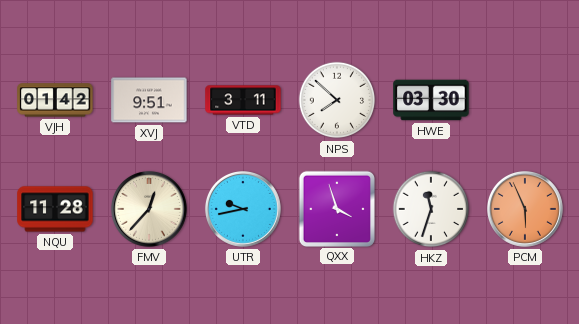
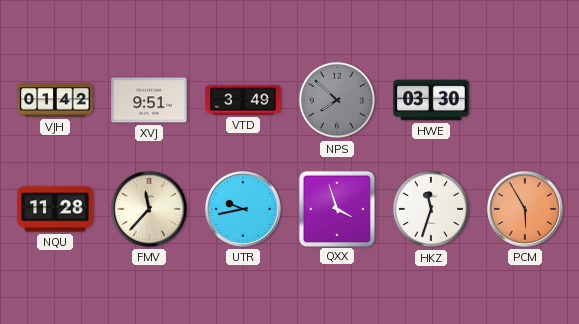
VTD: 3:11 -> 3:49
NPS dial: white -> grey
FMV: 12:37 -> 11:37
PCM: 5:56 -> 5:55
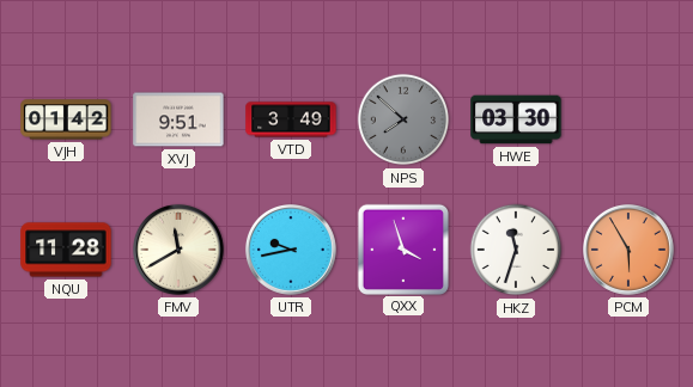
FMV: 11:37 -> 11:40
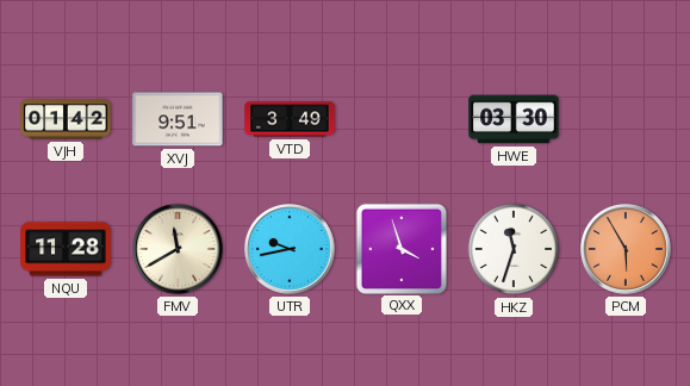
NPS: 7:52 -> none
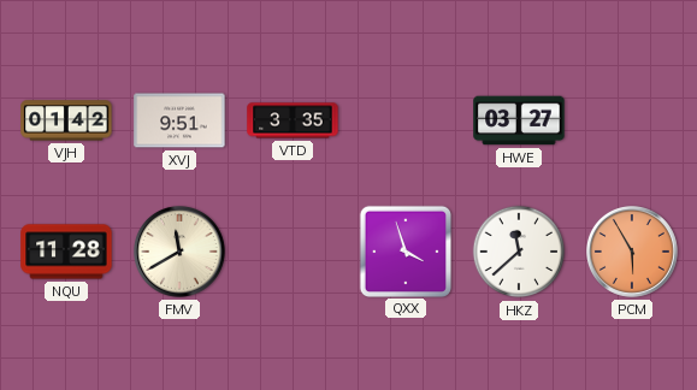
VTD: 3:49 -> 3:35
HWE: 03:30 -> 03:27
UTR: 9:43 -> none
HKZ: 11:33 -> 11:38
